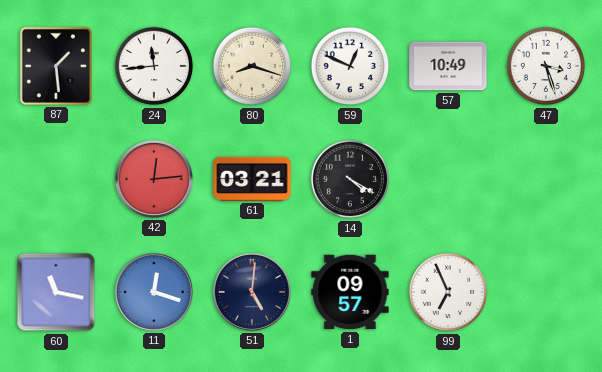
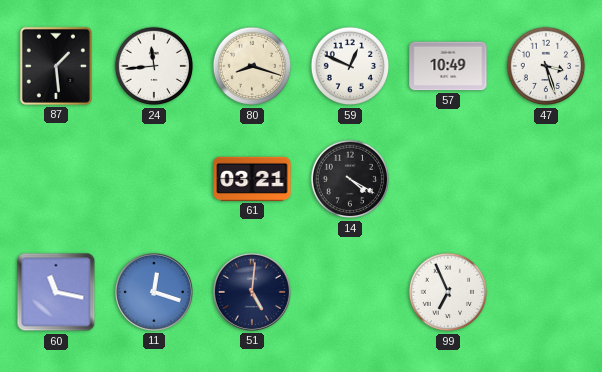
42: 12:14 -> none
1: 09:57 -> none
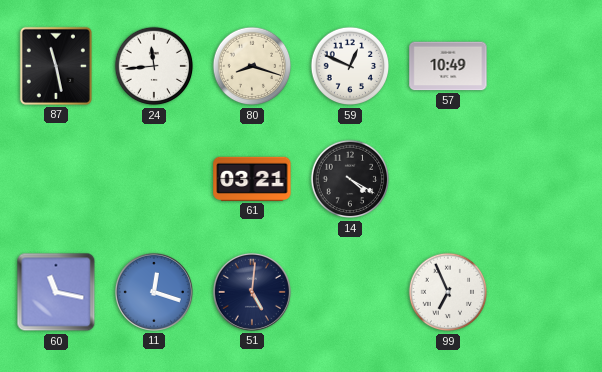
87: 1:29 -> 11:28
47: 3:27 -> none
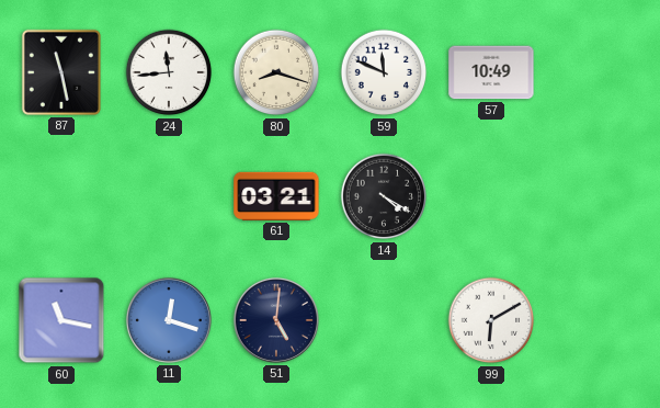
59: 12:49 -> 11:49
99: 6:56 -> 6:10
